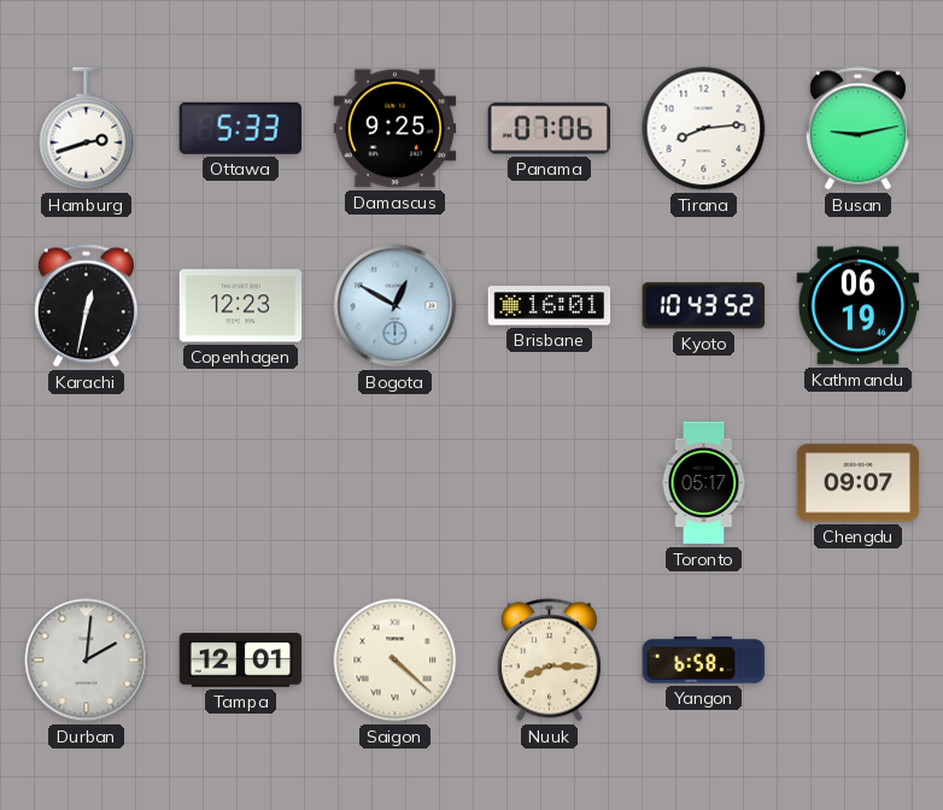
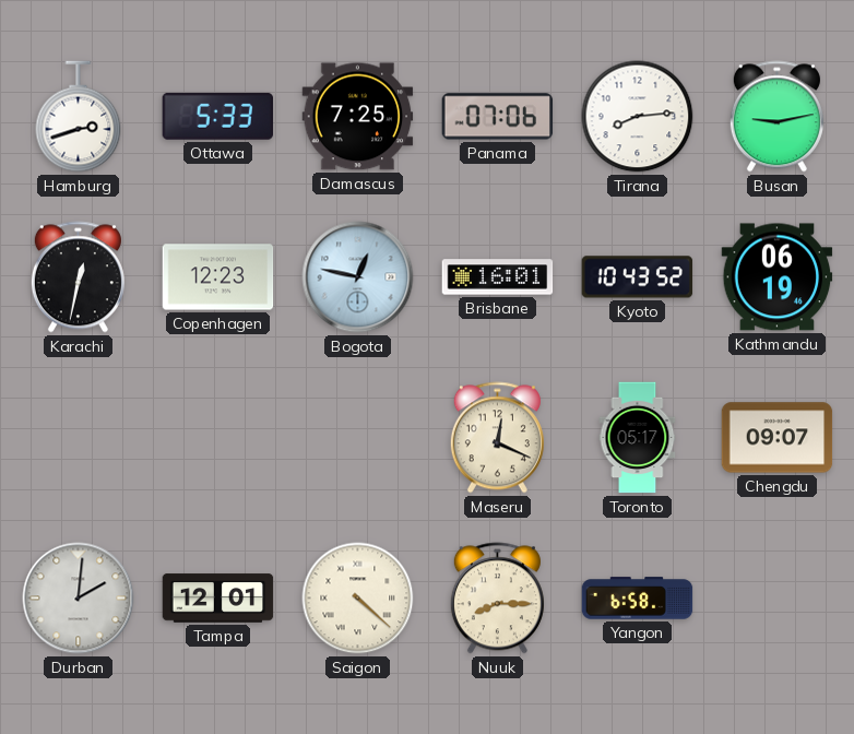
Damascus: 9:25 -> 7:25
Bogota: 12:50 -> 12:47
Maseru: none -> 12:19
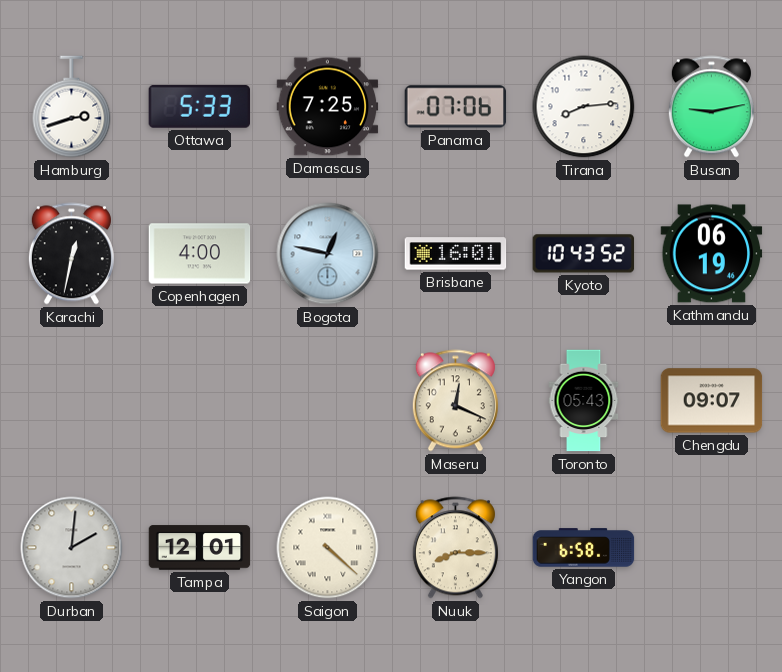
Copenhagen: 12:23 -> 4:00
Toronto: 05:17 -> 05:43
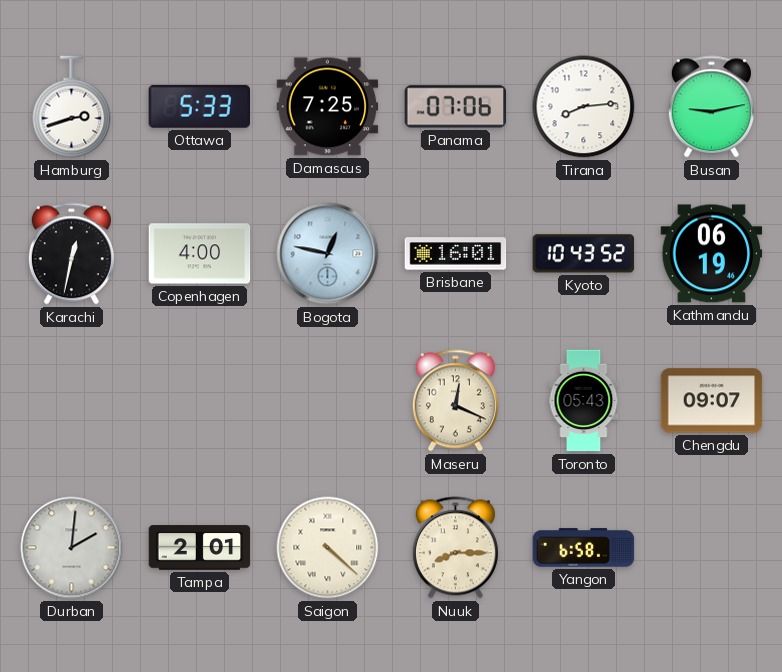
Tampa: 12:01 -> 2:01
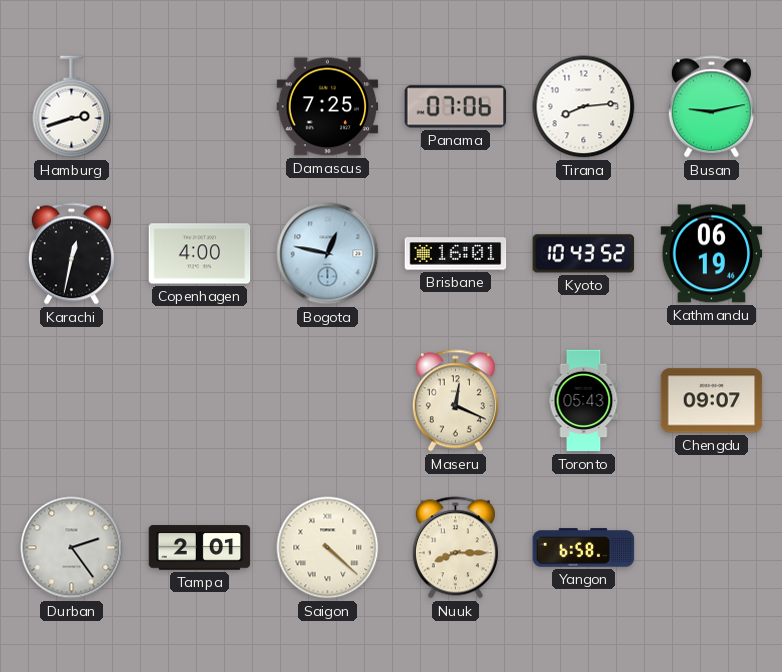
Ottawa: 5:33 -> none
Durban: 2:01 -> 2:24
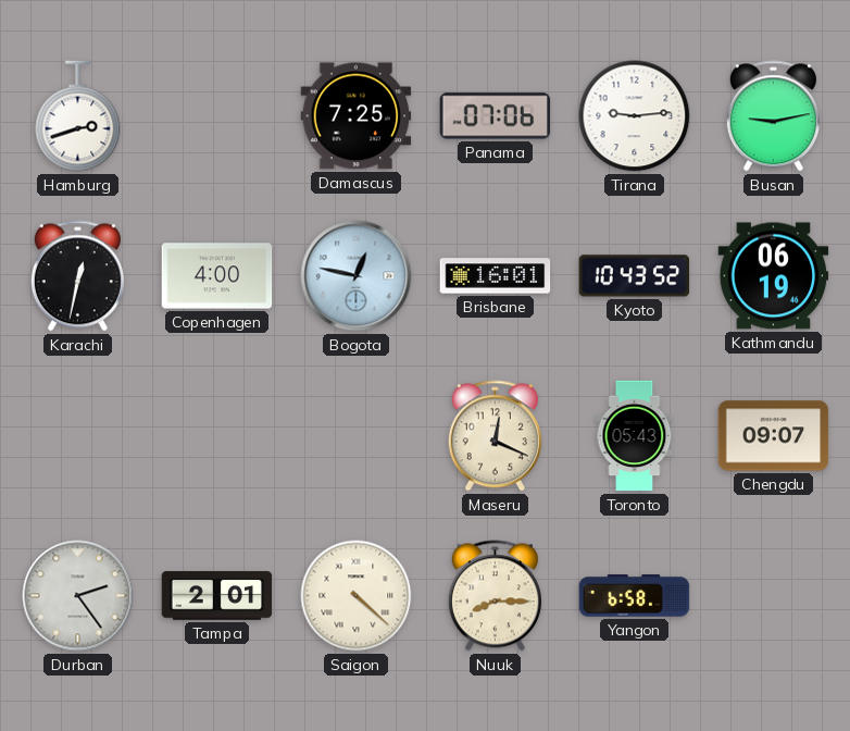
Tirana: 8:14 -> 9:14
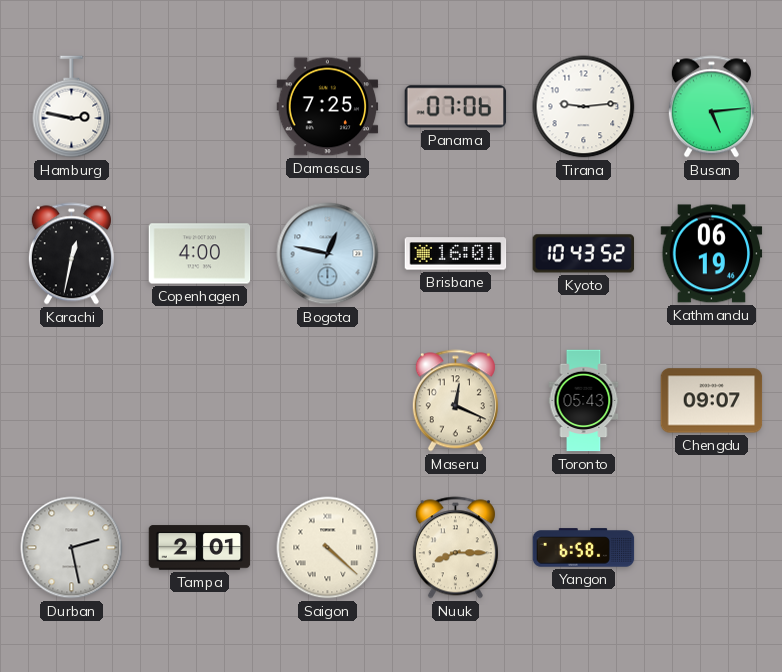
Hamburg: 2:42 -> 2:47
Busan: 9:13 -> 5:14
Durban: 2:24 -> 2:28
